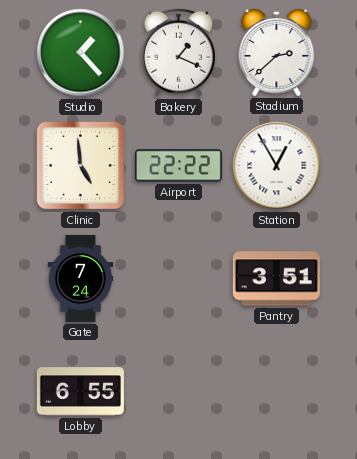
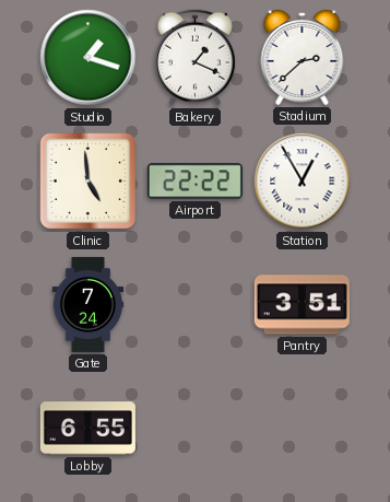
Studio: 1:23 -> 1:18
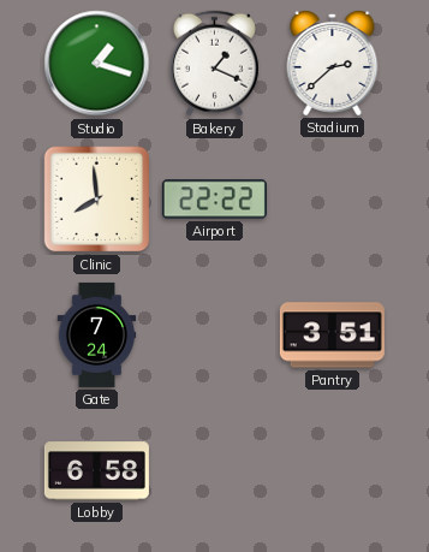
Clinic: 4:59 -> 7:59
Station: 12:55 -> none
Lobby: 6:55 -> 6:58
